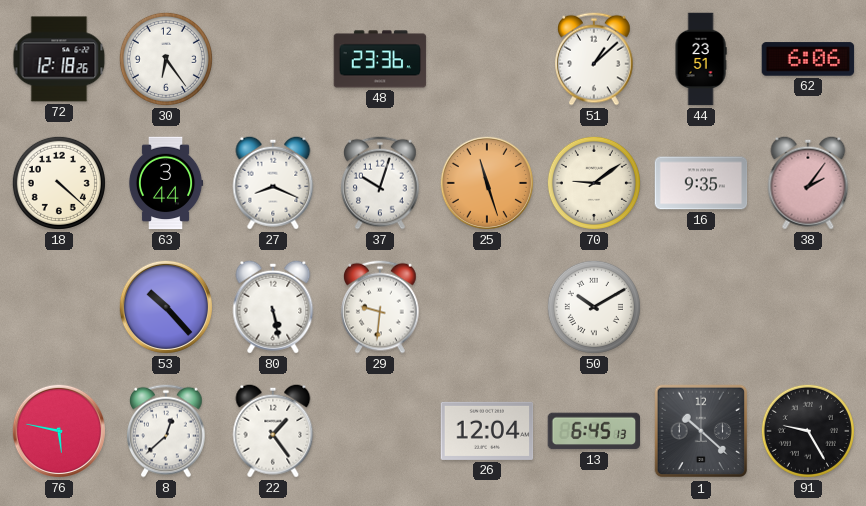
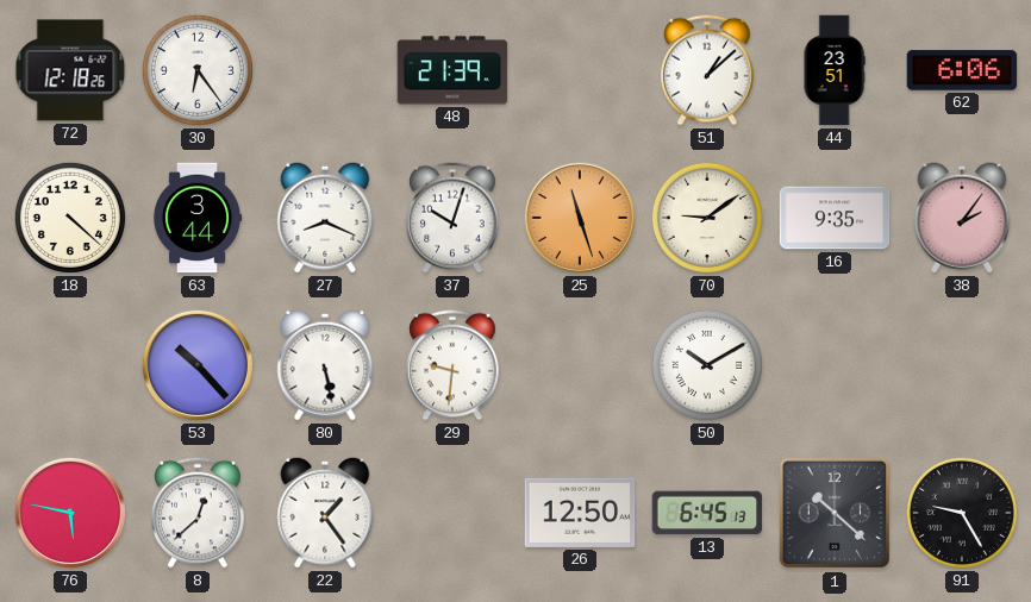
48: 23:36 -> 21:39
26: 12:04 -> 12:50
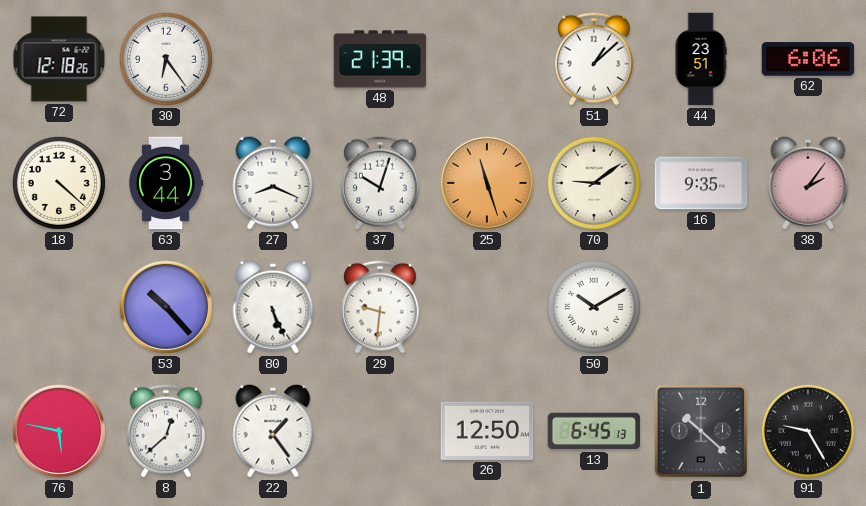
80: 5:28 -> 5:26
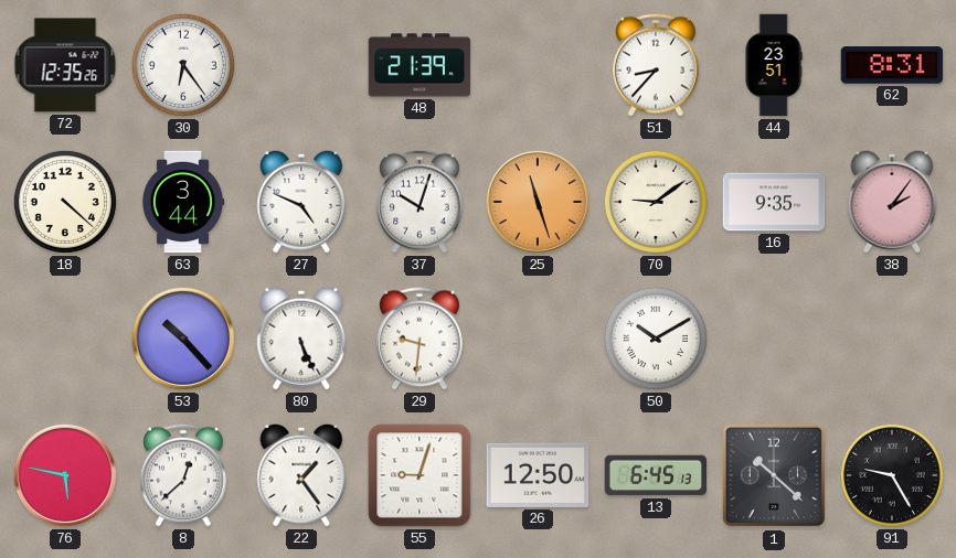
72: 12:18 -> 12:35
51: 1:08 -> 8:37
62: 6:06 -> 8:31
27: 8:19 -> 4:49
55: none -> 9:03
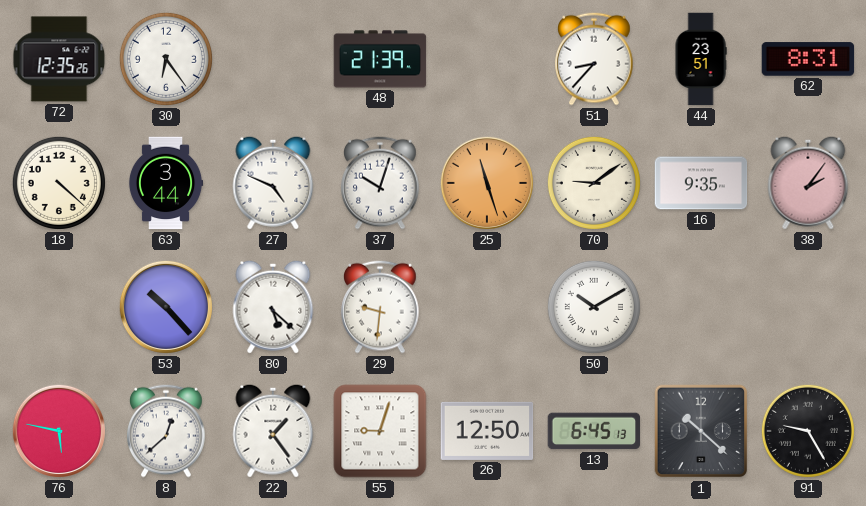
80: 5:26 -> 5:22
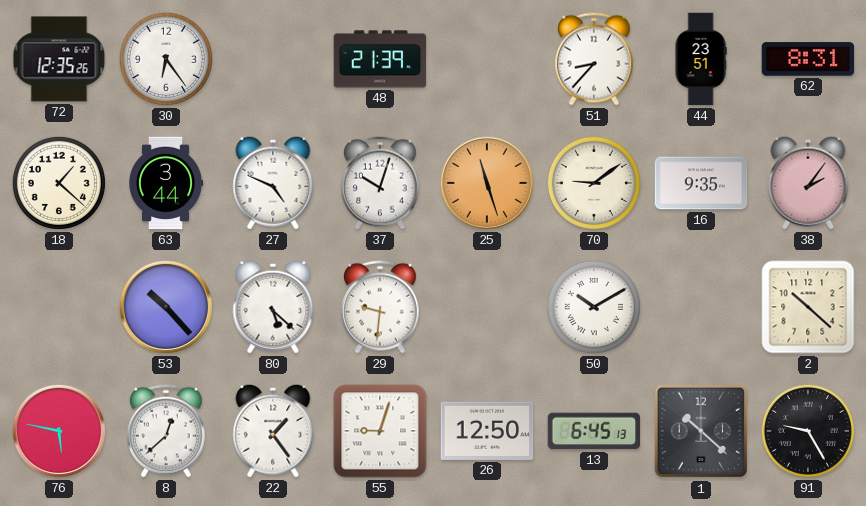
18: 4:22 -> 1:22
2: none -> 10:22
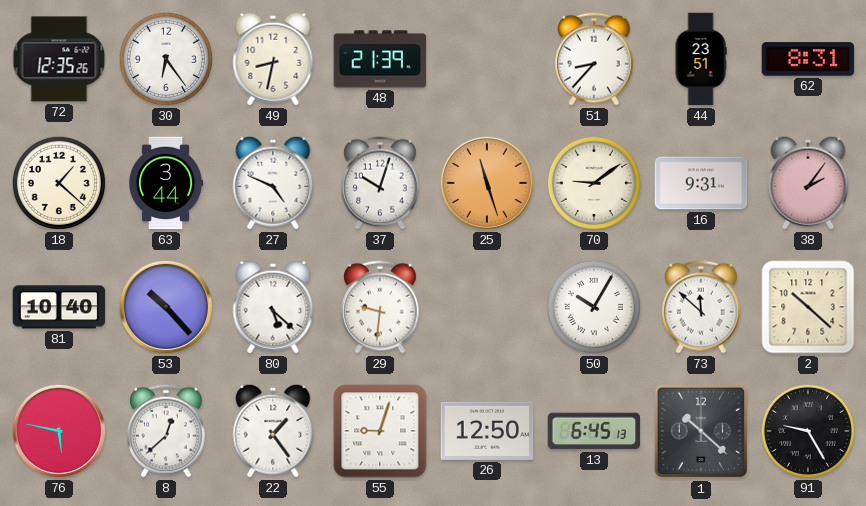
49: none -> 8:32
16: 9:35 -> 9:31
81: none -> 10:40
50: 10:10 -> 10:05
73: none -> 11:52
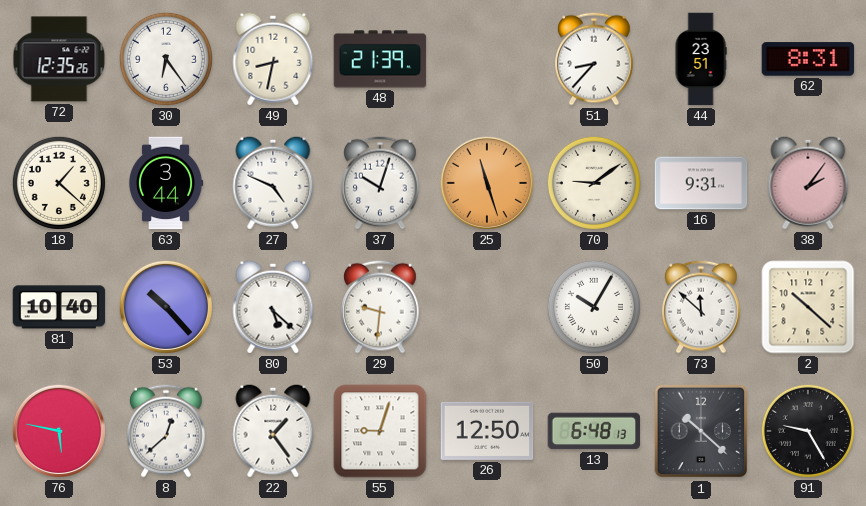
13: 6:45 -> 6:48
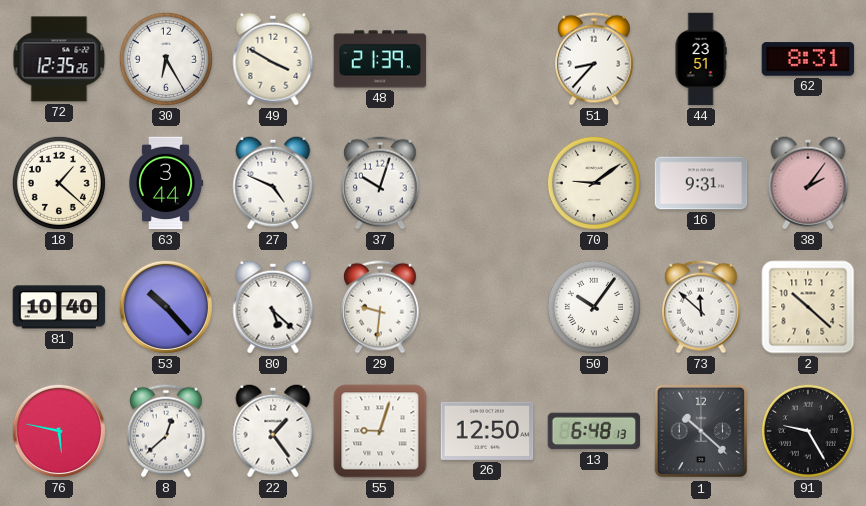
30: 6:24 -> 6:25
49: 8:32 -> 3:50
25: 11:27 -> none
50: 10:05 -> 10:06
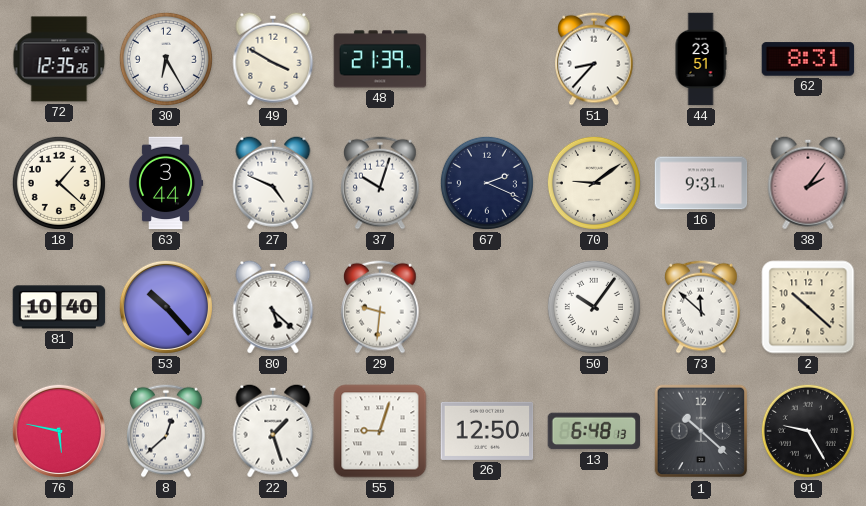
67: none -> 2:19
22: 1:24 -> 1:27
